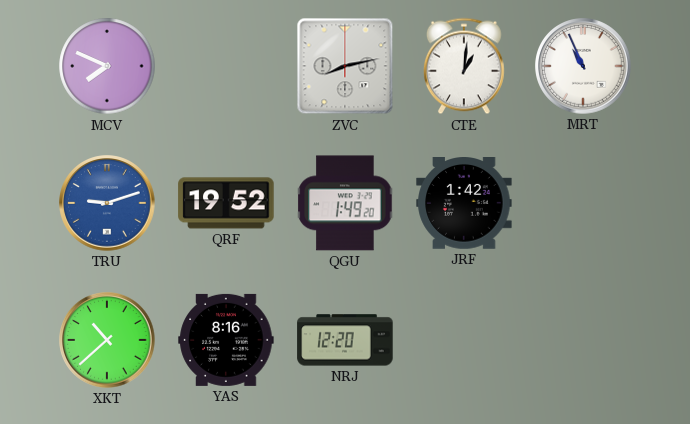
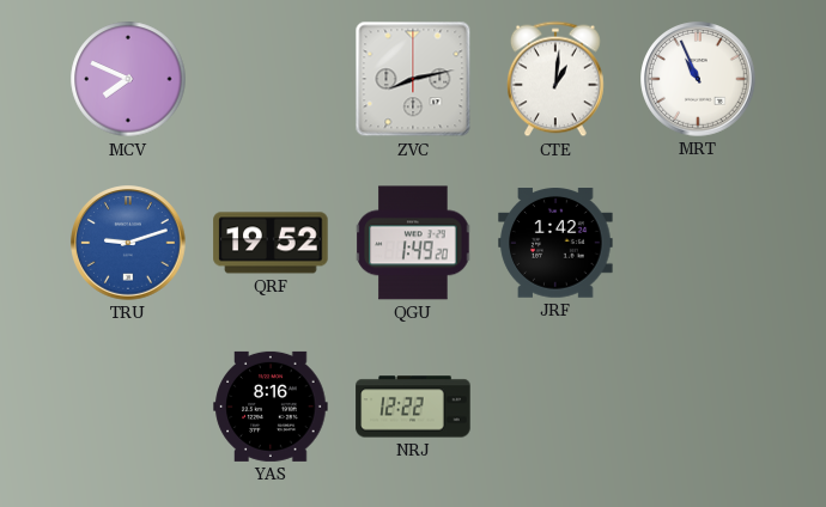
XKT: 10:38 -> none
NRJ: 12:20 -> 12:22
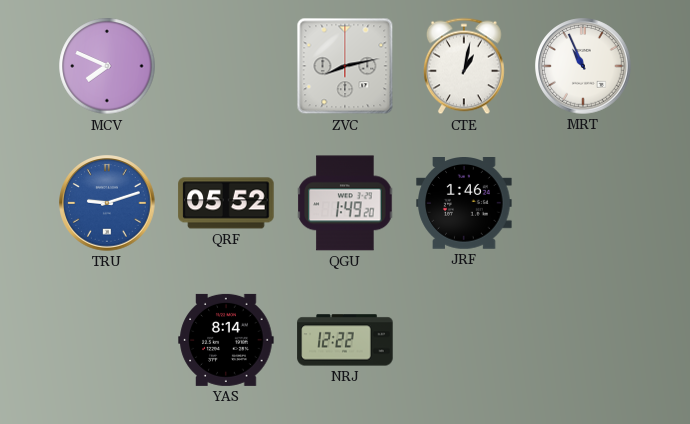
CTE: 1:01 -> 1:02
QRF: 19:52 -> 05:52
JRF: 1:42 -> 1:46
YAS: 8:16 -> 8:14
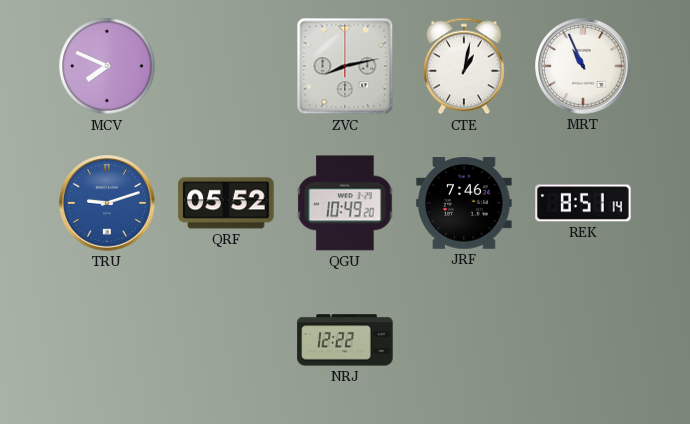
QGU: 1:49 -> 10:49
JRF: 1:46 -> 7:46
REK: none -> 8:51
YAS: 8:14 -> none
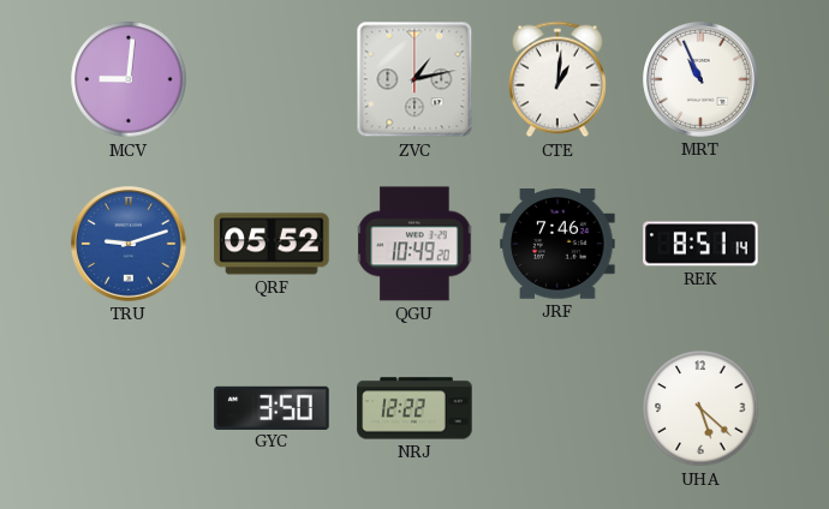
MCV: 7:49 -> 9:01
ZVC: 8:13 -> 1:13
CTE: 1:02 -> 1:01
GYC: none -> 3:50
UHA: none -> 5:22
